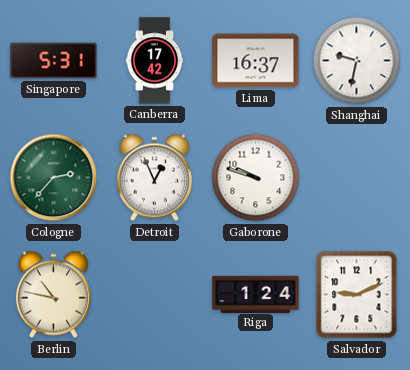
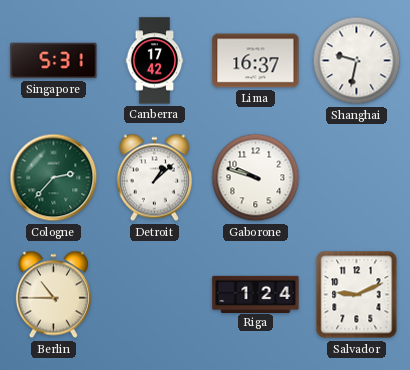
Detroit: 12:56 -> 1:08
Berlin: 10:47 -> 10:45
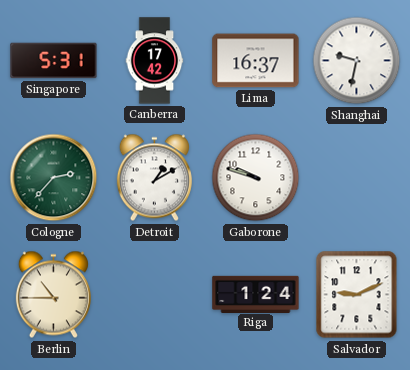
Detroit: 1:08 -> 1:10
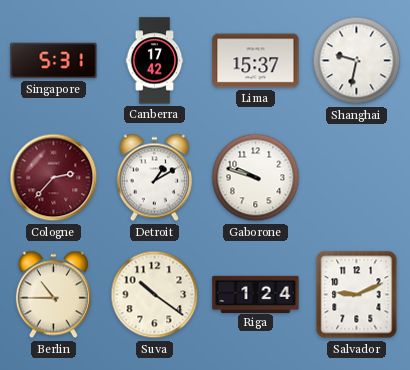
Lima: 16:37 -> 15:37
Cologne dial: green -> burgundy
Suva: none -> 10:21
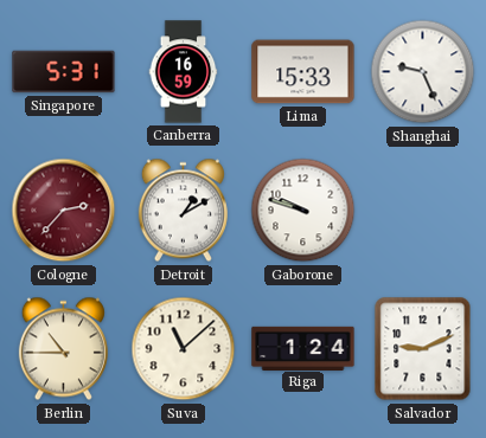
Canberra: 17:42 -> 16:59
Lima: 15:37 -> 15:33
Shanghai: 9:32 -> 9:26
Suva: 10:21 -> 11:08
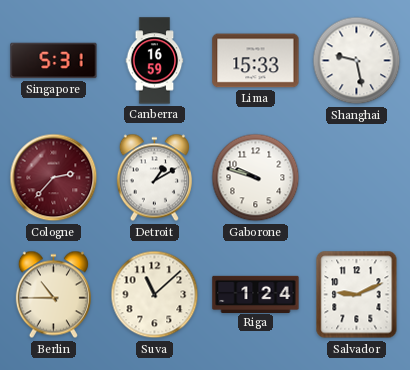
Shanghai: 9:26 -> 9:28
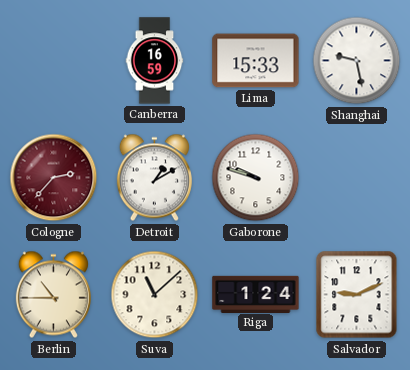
Singapore: 5:31 -> none
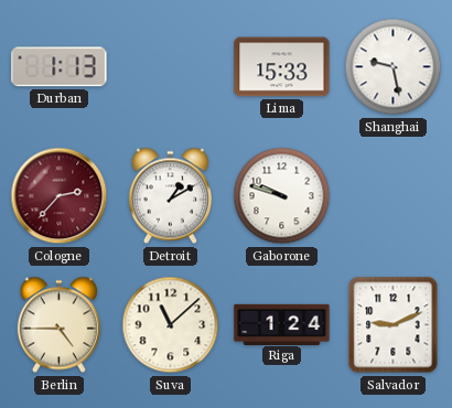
Durban: none -> 1:13
Canberra: 16:59 -> none
Berlin: 10:45 -> 4:45
